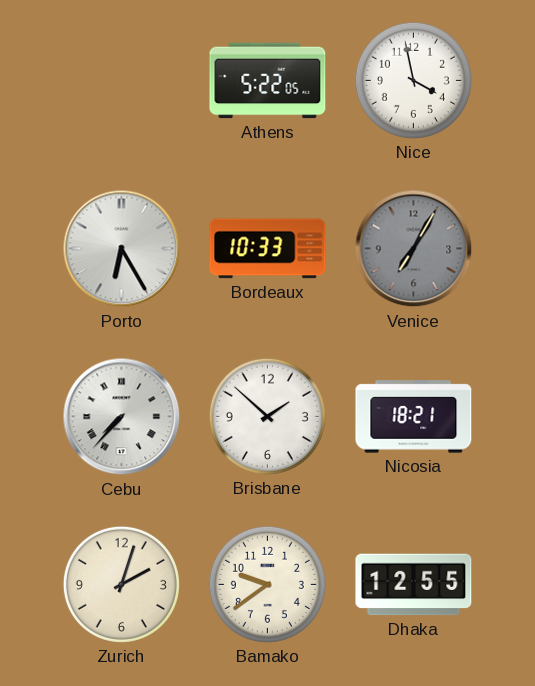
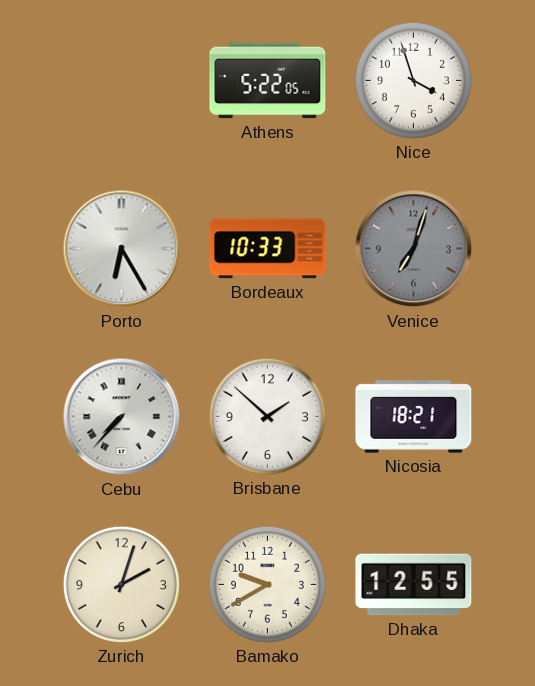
Nice: 3:58 -> 3:57
Venice: 7:05 -> 7:03
Bamako: 9:39 -> 9:40
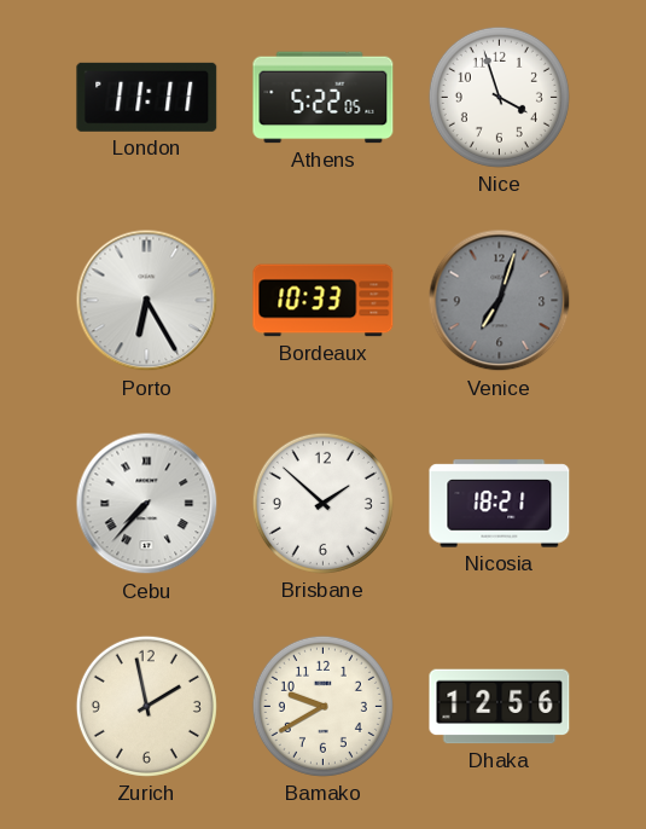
London: none -> 11:11
Zurich: 2:03 -> 1:58
Dhaka: 12:55 -> 12:56
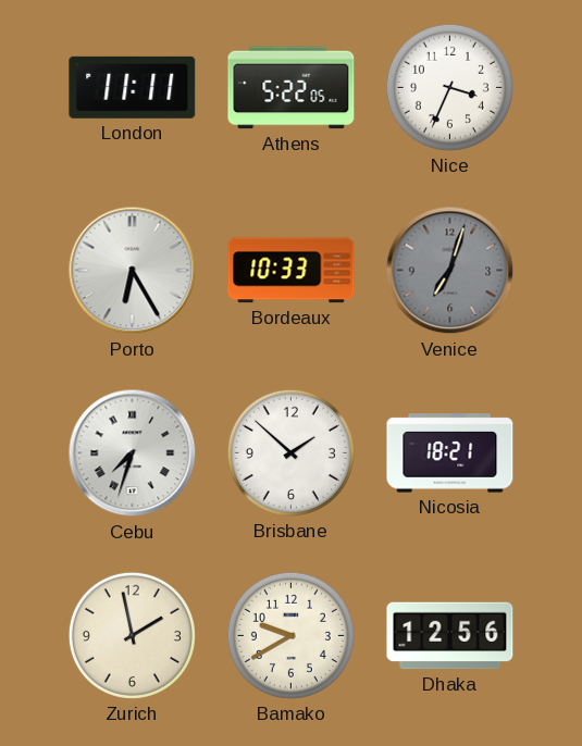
Nice: 3:57 -> 3:34
Cebu: 7:37 -> 7:33
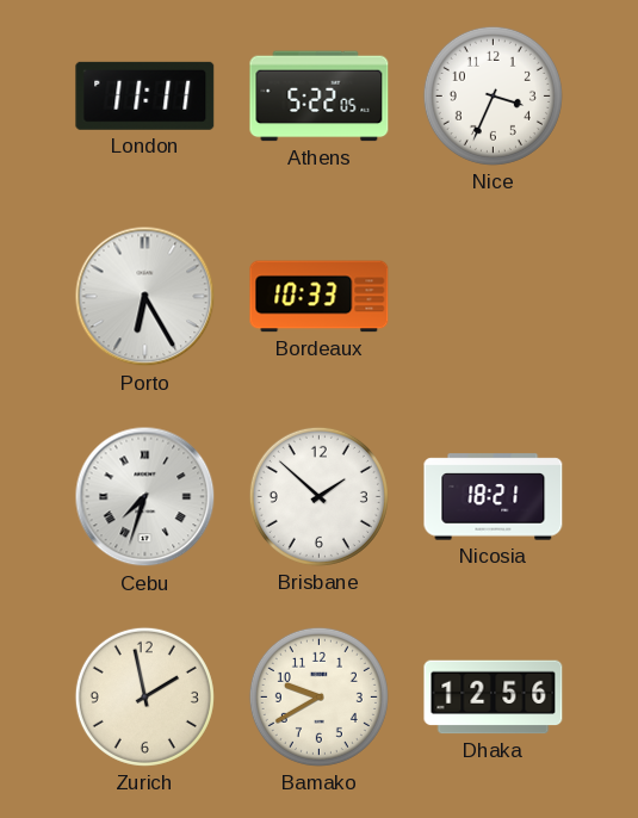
Venice: 7:03 -> none
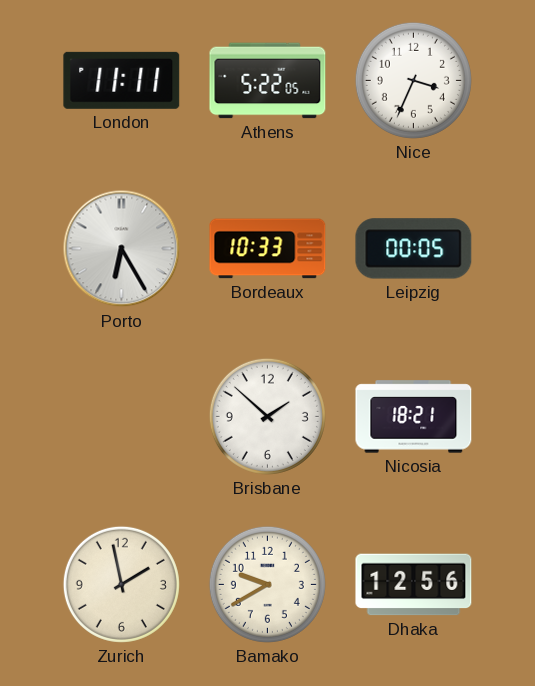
Leipzig: none -> 00:05
Cebu: 7:33 -> none
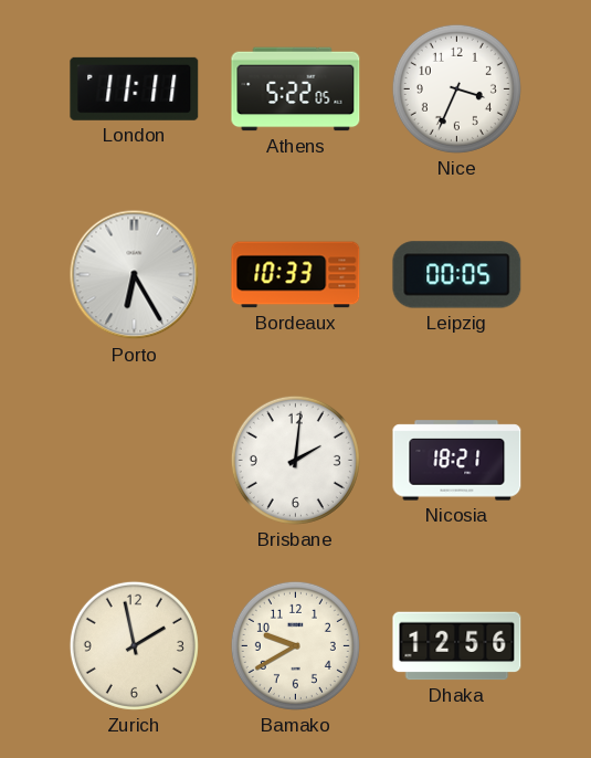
Brisbane: 1:52 -> 2:01
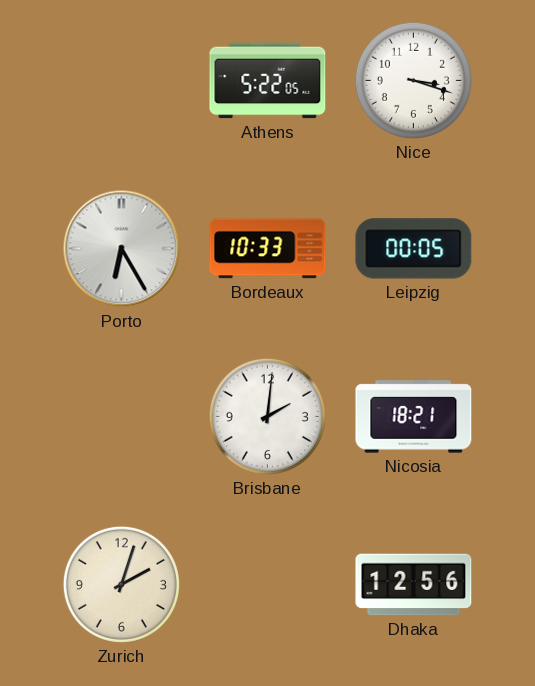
London: 11:11 -> none
Nice: 3:34 -> 3:18
Zurich: 1:58 -> 2:03
Bamako: 9:40 -> none
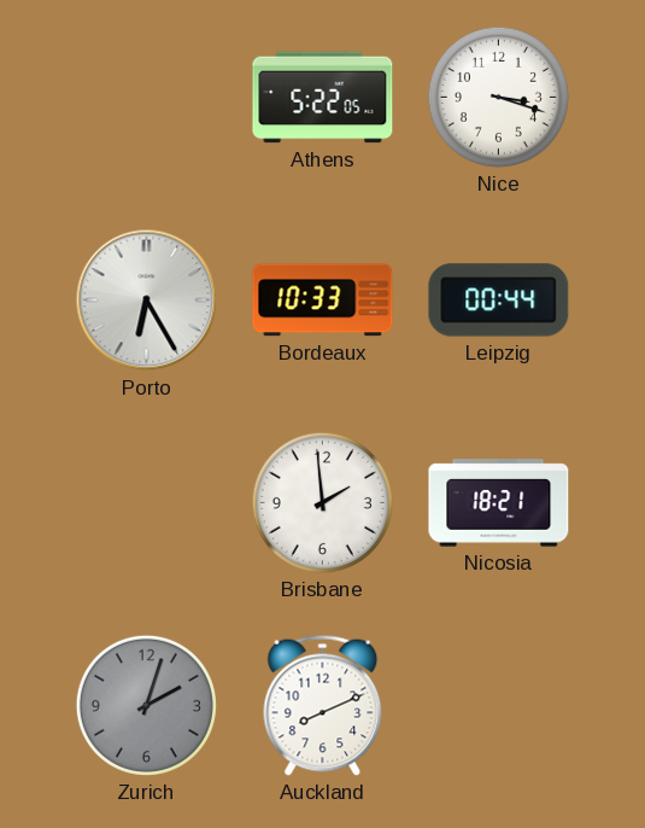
Leipzig: 00:05 -> 00:44
Brisbane: 2:01 -> 1:59
Zurich dial: cream -> grey
Auckland: none -> 8:11
Dhaka: 12:56 -> none
